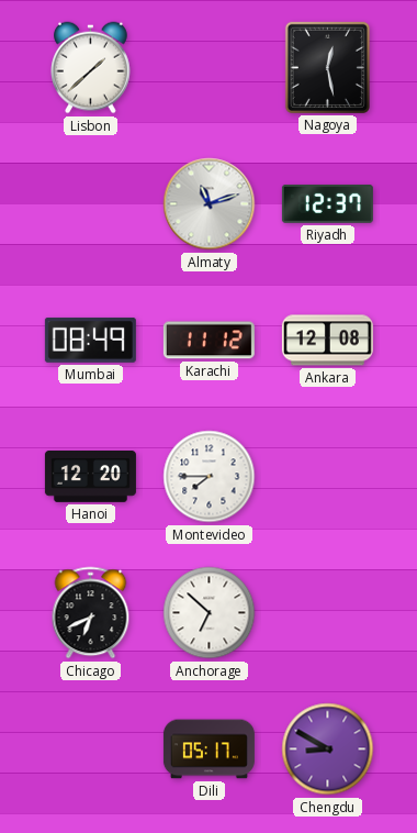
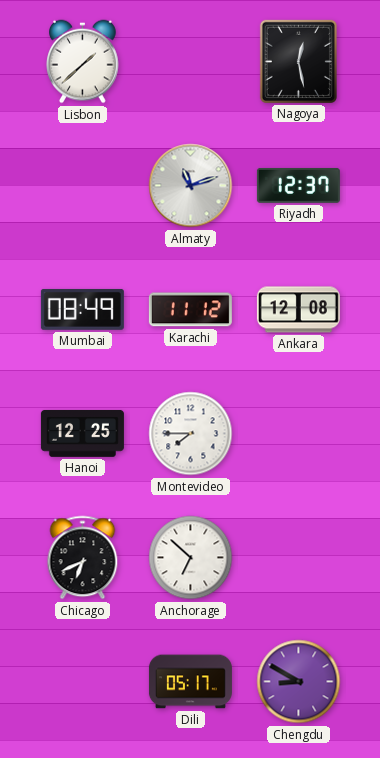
Hanoi: 12:20 -> 12:25
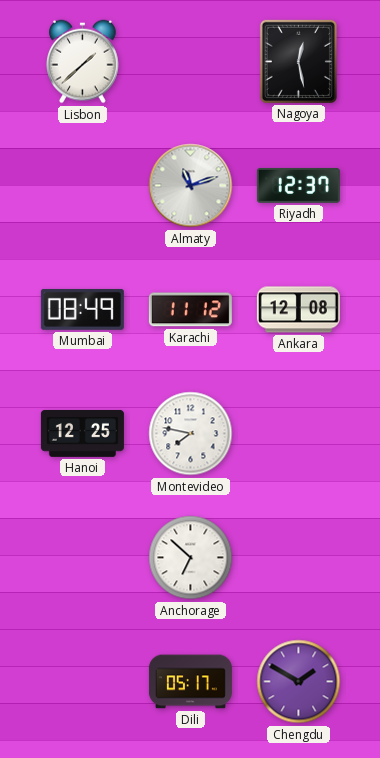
Montevideo: 7:45 -> 7:47
Chicago: 6:41 -> none
Chengdu: 8:50 -> 1:50
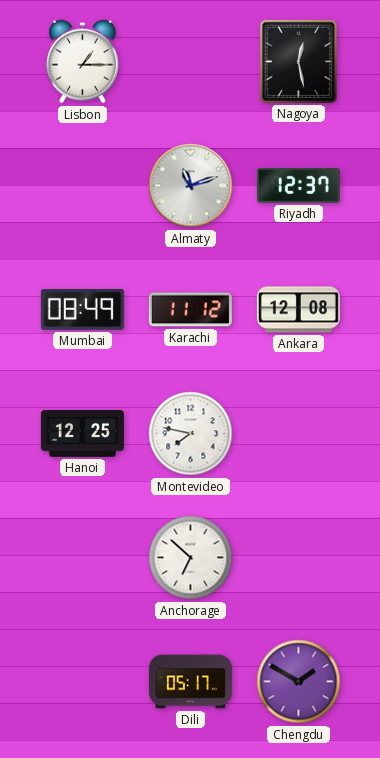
Lisbon: 1:38 -> 1:15
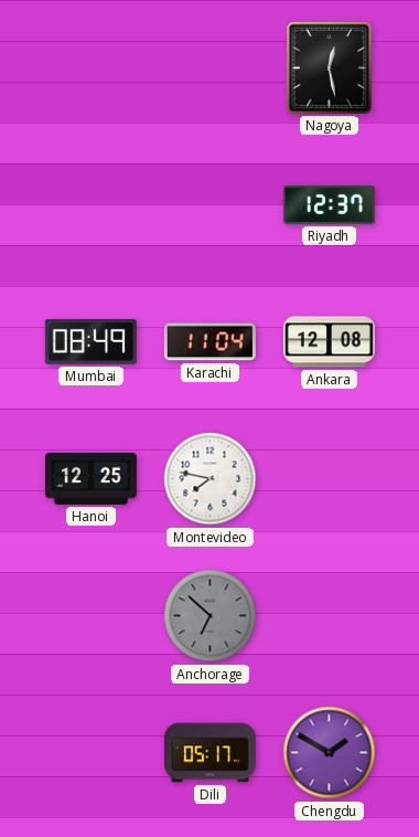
Lisbon: 1:15 -> none
Almaty: 11:12 -> none
Karachi: 11:12 -> 11:04
Anchorage dial: white -> grey
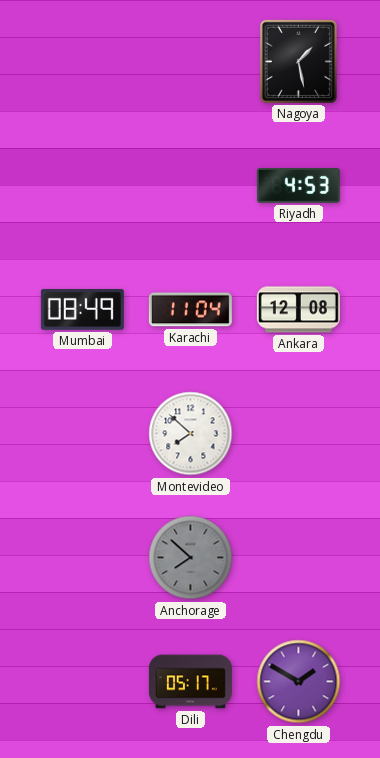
Nagoya: 12:28 -> 1:28
Riyadh: 12:37 -> 4:53
Hanoi: 12:25 -> none
Montevideo: 7:47 -> 7:52
Anchorage: 6:52 -> 7:52
